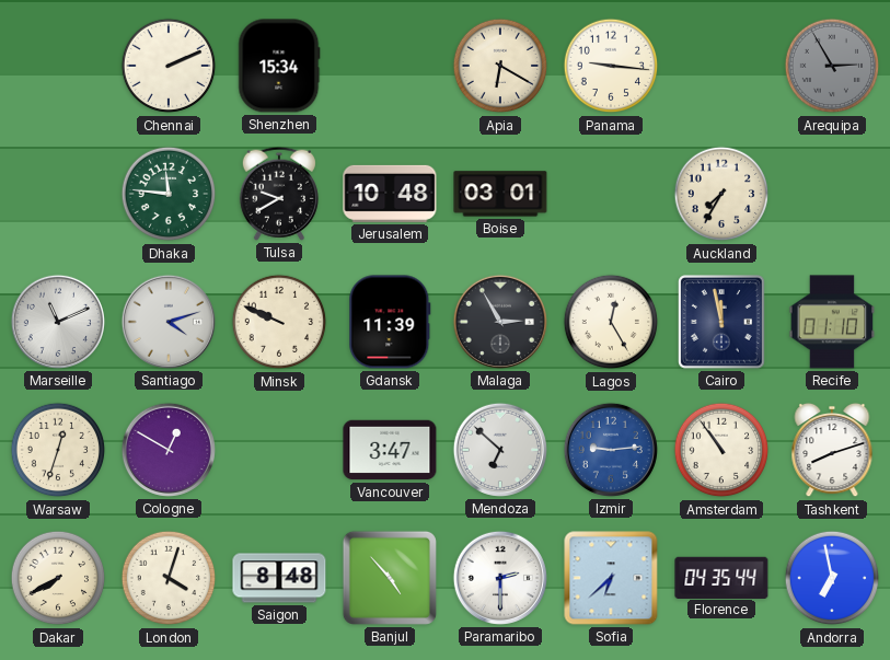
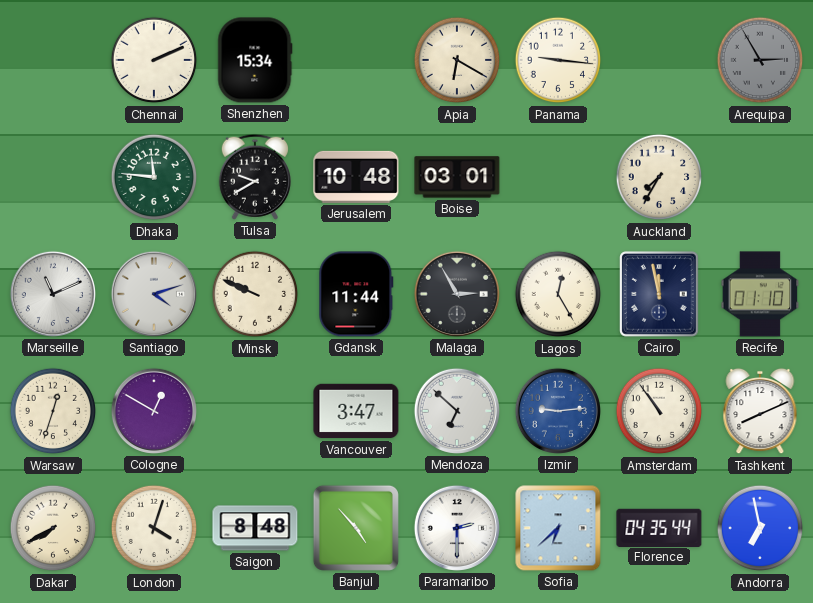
Gdansk: 11:39 -> 11:44
Tashkent: 8:12 -> 8:11
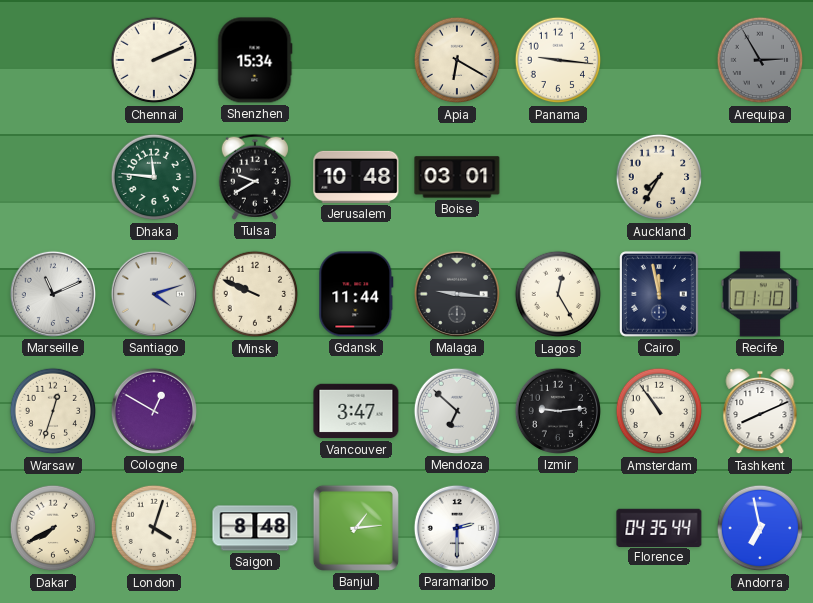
Malaga: 2:55 -> 9:16
Izmir dial: blue -> black
Banjul: 4:53 -> 1:14
Sofia: 6:38 -> none
